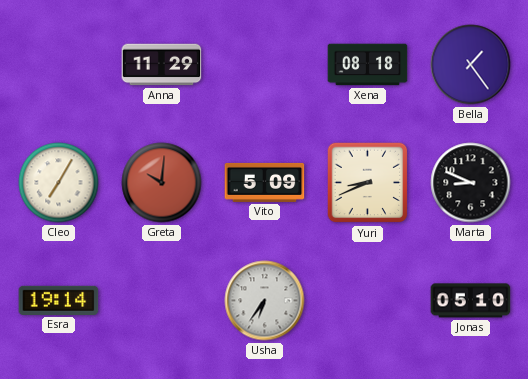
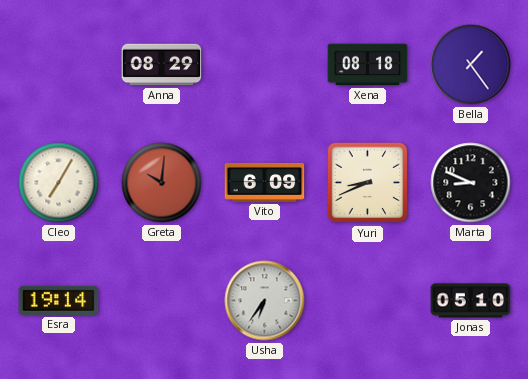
Anna: 11:29 -> 08:29
Vito: 5:09 -> 6:09
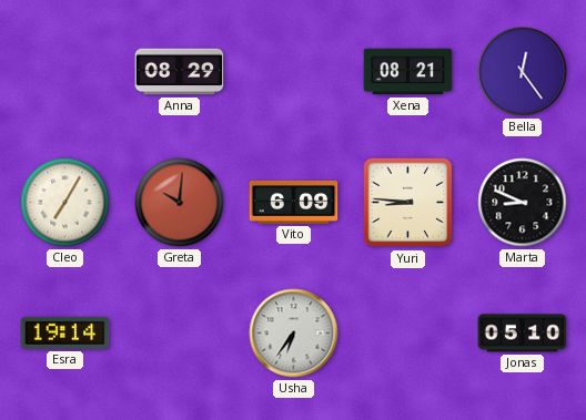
Xena: 08:18 -> 08:21
Bella: 1:24 -> 12:24
Yuri: 8:41 -> 8:46
